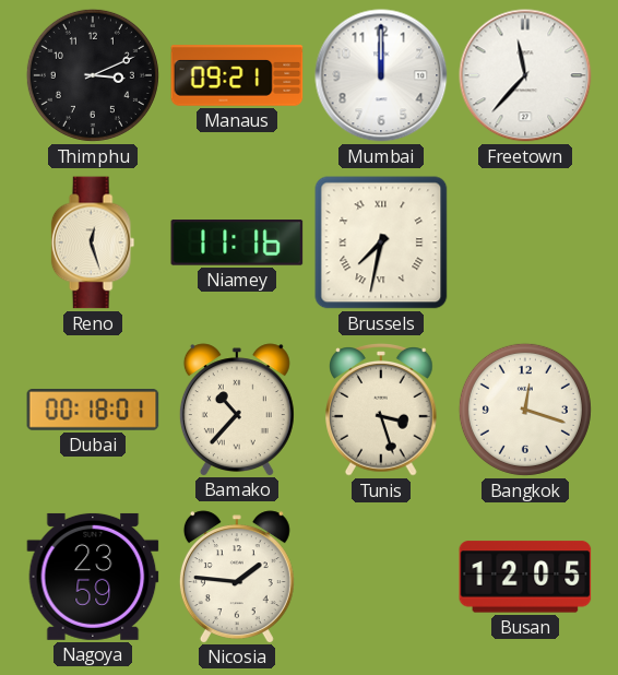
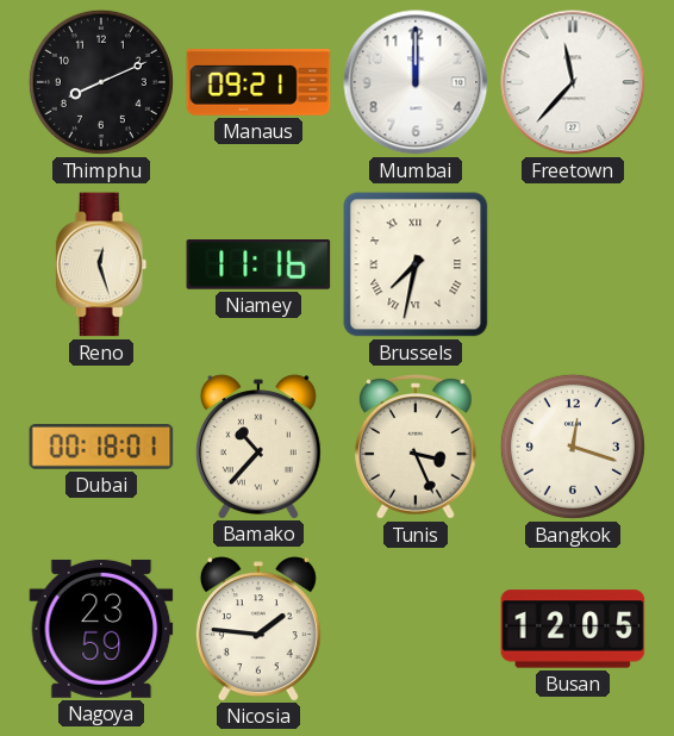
Thimphu: 3:11 -> 8:11
Tunis: 3:27 -> 3:26
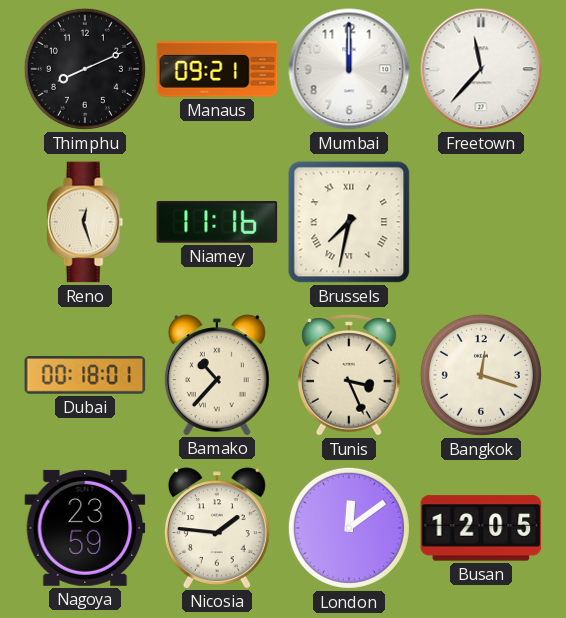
London: none -> 12:09
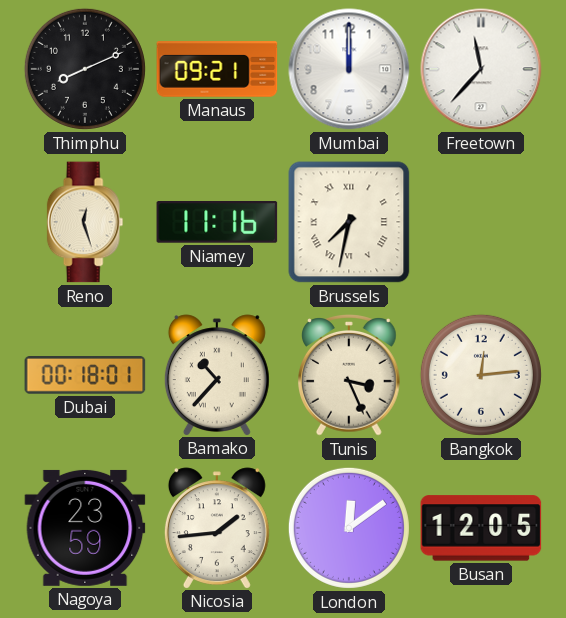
Bangkok: 12:18 -> 12:14
Nicosia: 1:46 -> 1:44
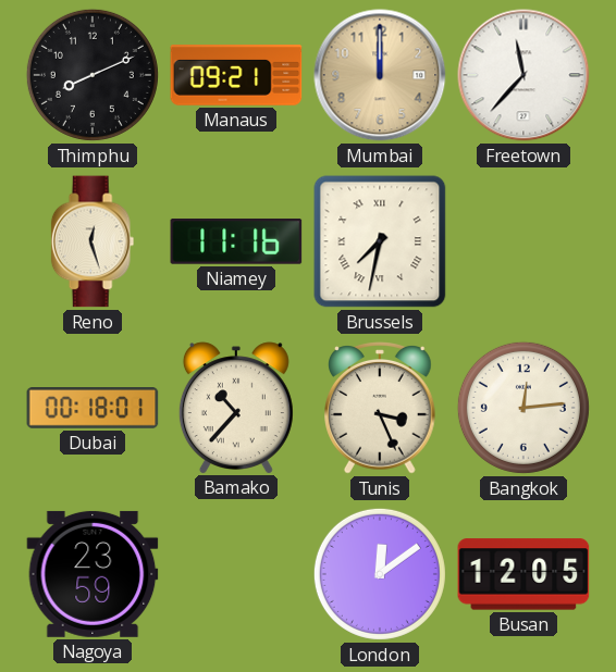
Mumbai dial: white -> champagne
Nicosia: 1:44 -> none
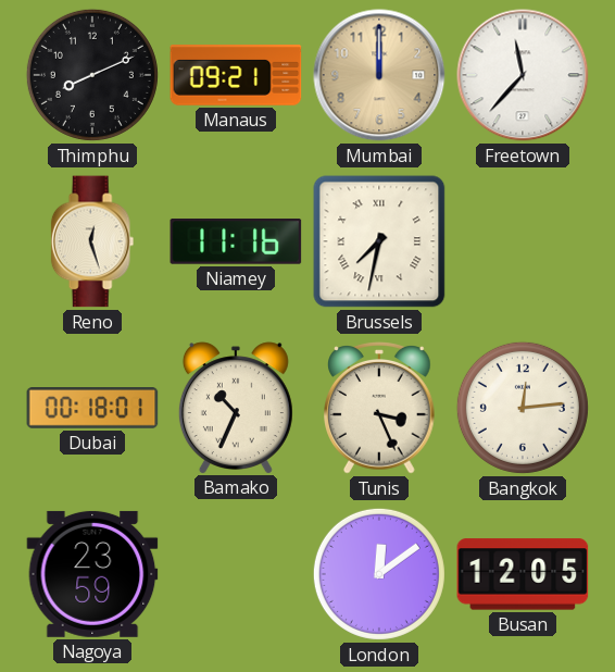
Bamako: 10:37 -> 10:34
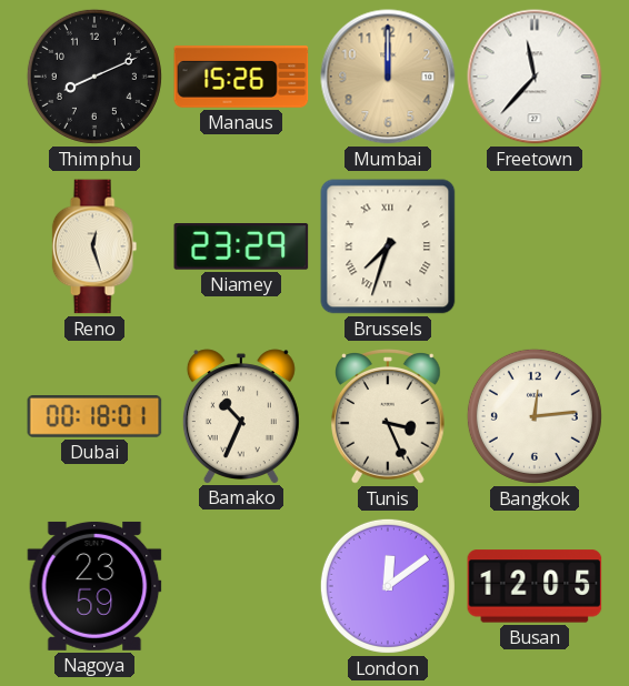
Manaus: 09:21 -> 15:26
Niamey: 11:16 -> 23:29
Brussels: 7:32 -> 7:33
